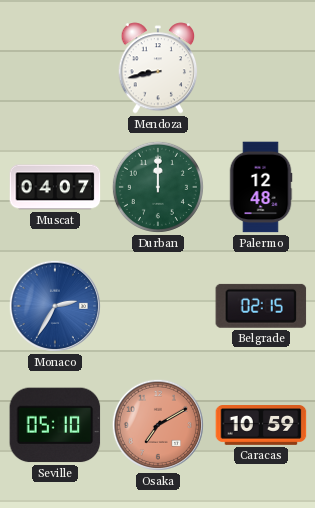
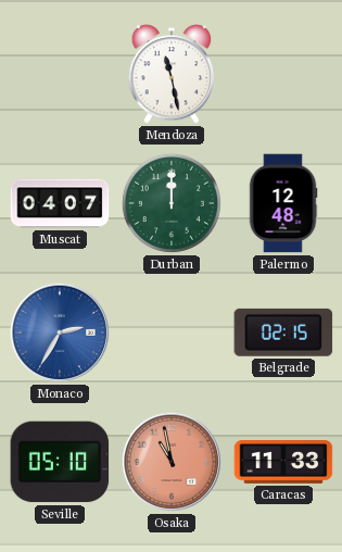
Mendoza: 8:43 -> 11:28
Osaka: 7:10 -> 10:58
Caracas: 10:59 -> 11:33
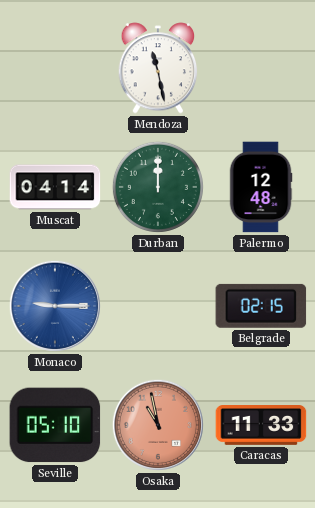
Muscat: 04:07 -> 04:14
Monaco: 2:35 -> 9:15
